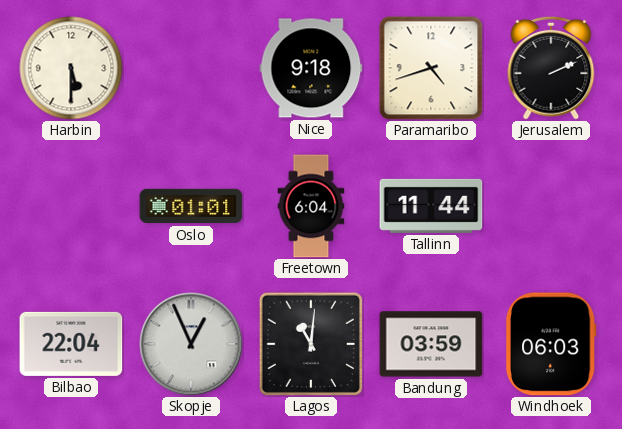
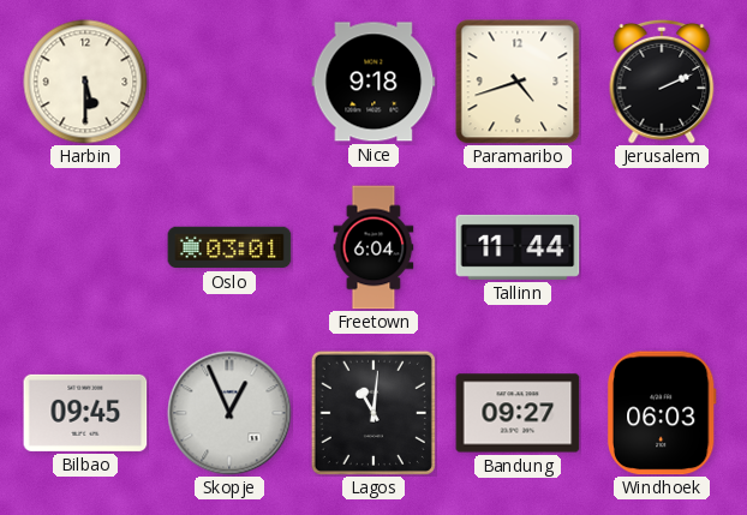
Oslo: 01:01 -> 03:01
Bilbao: 22:04 -> 09:45
Bandung: 03:59 -> 09:27
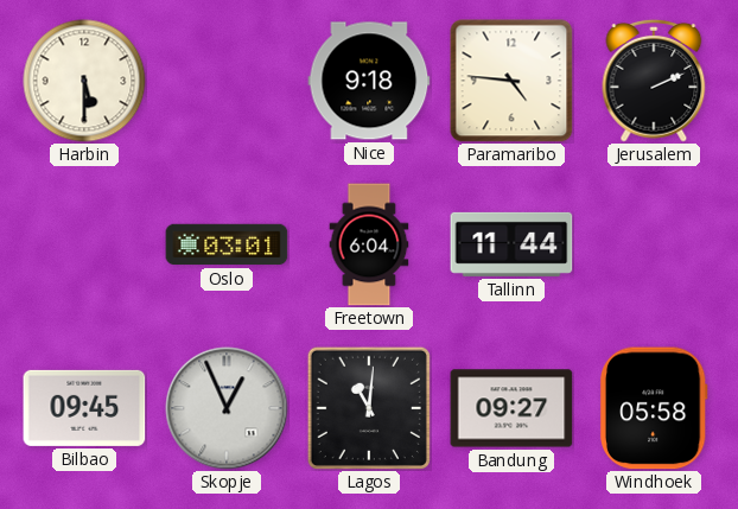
Paramaribo: 4:42 -> 4:46
Windhoek: 06:03 -> 05:58
